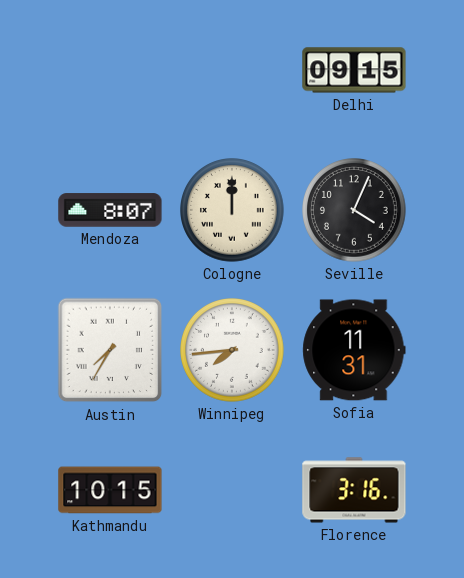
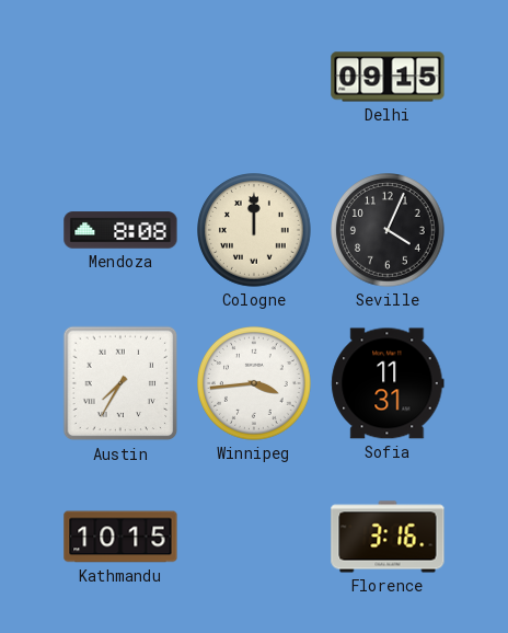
Mendoza: 8:07 -> 8:08
Winnipeg: 7:44 -> 3:44
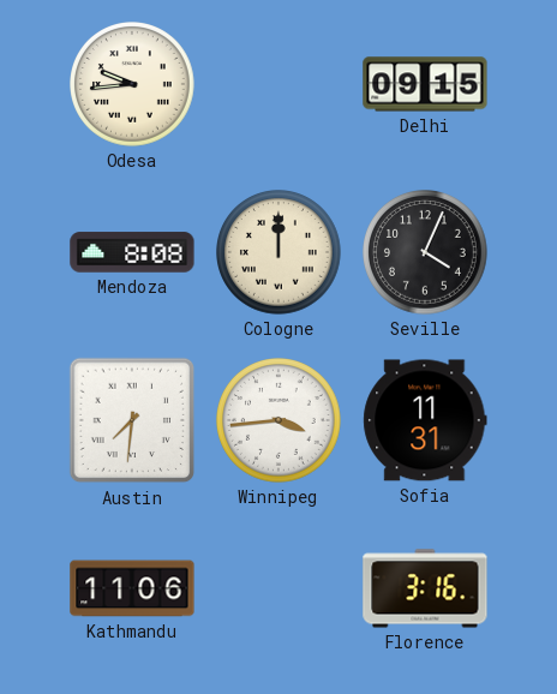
Odesa: none -> 9:44
Austin: 7:35 -> 7:31
Kathmandu: 10:15 -> 11:06
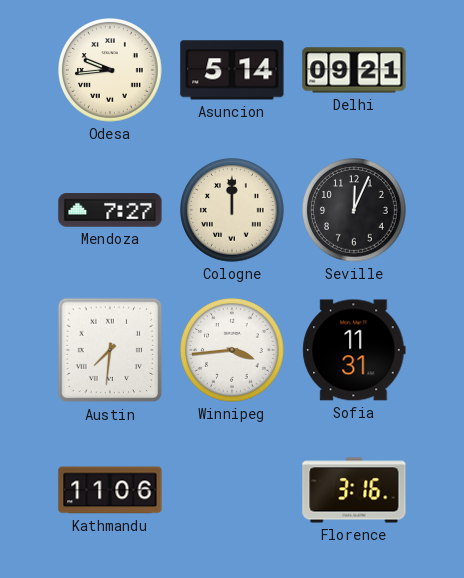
Asuncion: none -> 5:14
Delhi: 09:15 -> 09:21
Mendoza: 8:08 -> 7:27
Seville: 4:04 -> 12:04
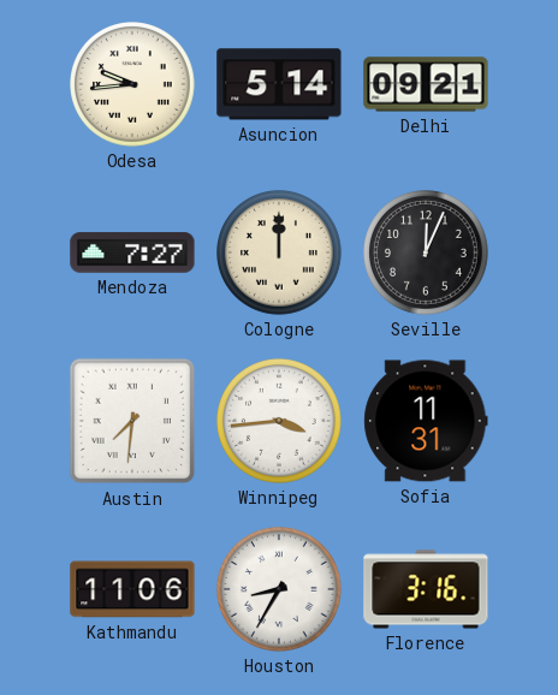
Houston: none -> 8:35
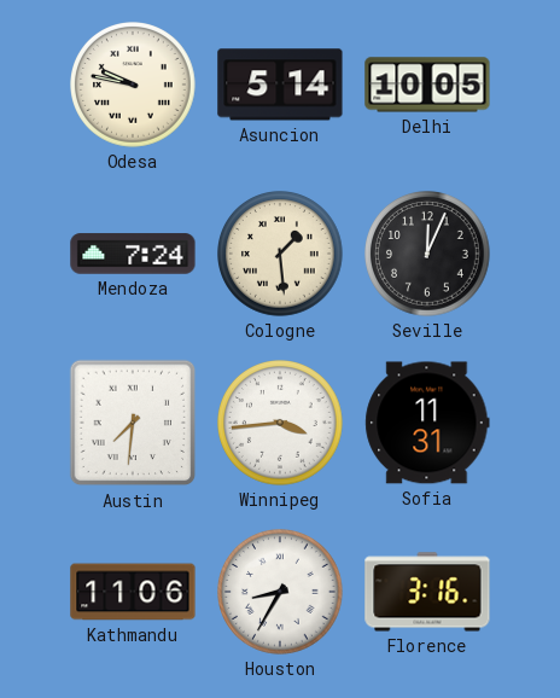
Odesa: 9:44 -> 9:47
Delhi: 09:21 -> 10:05
Mendoza: 7:27 -> 7:24
Cologne: 12:00 -> 1:29
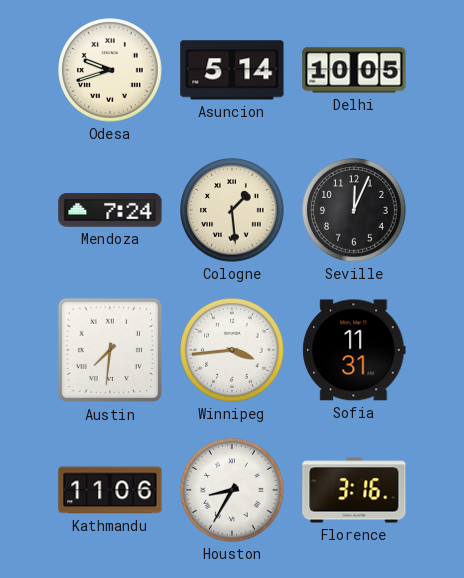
Odesa: 9:47 -> 9:42
